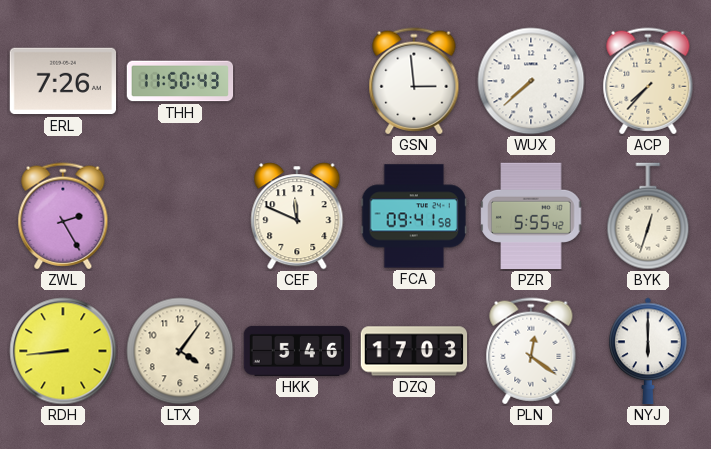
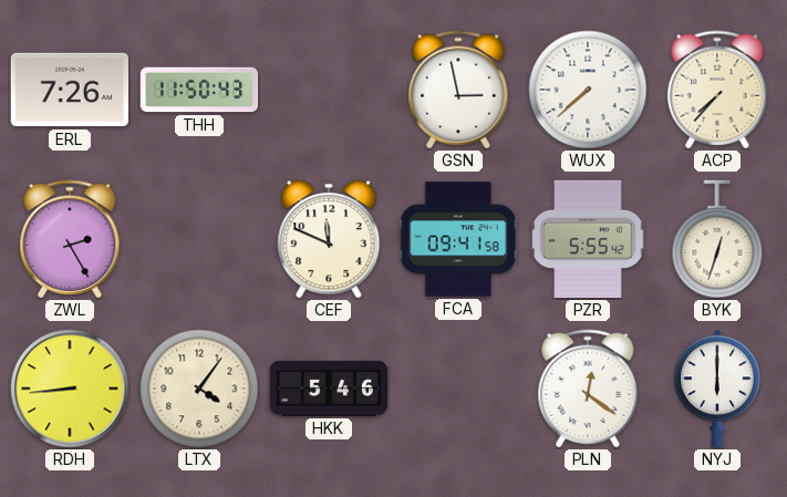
GSN: 2:59 -> 2:58
DZQ: 17:03 -> none
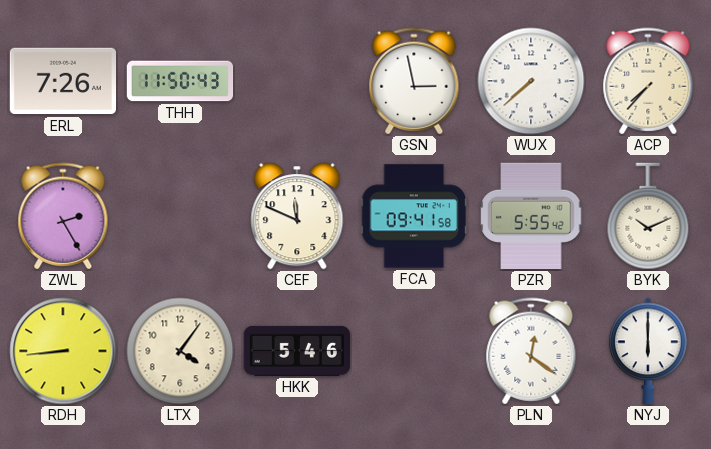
BYK: 12:33 -> 10:11
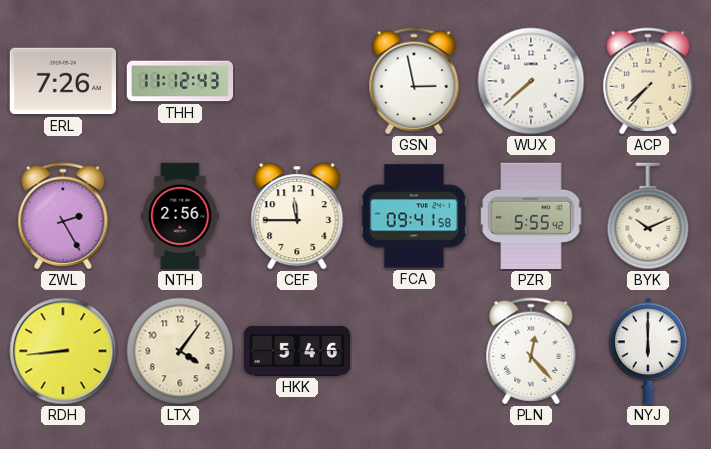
THH: 11:50 -> 11:12
NTH: none -> 2:56
CEF: 11:49 -> 11:45
PLN: 12:21 -> 12:23
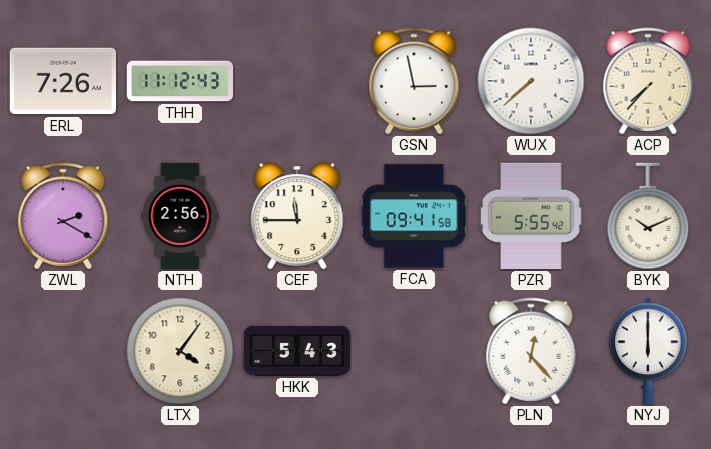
ZWL: 2:25 -> 2:20
RDH: 8:44 -> none
HKK: 5:46 -> 5:43
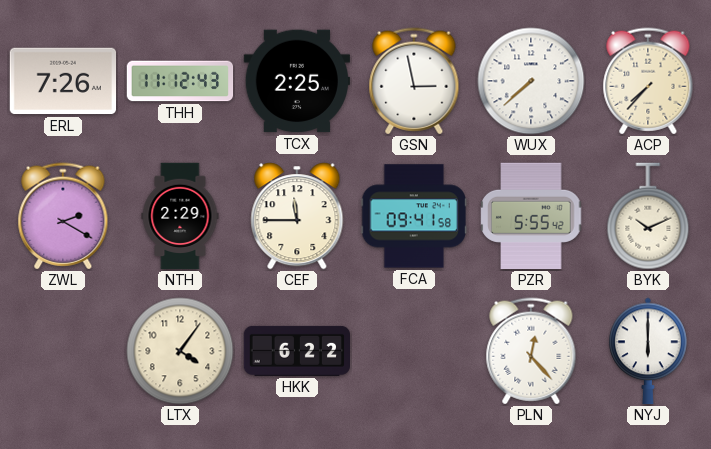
TCX: none -> 2:25
NTH: 2:56 -> 2:29
HKK: 5:43 -> 6:22
